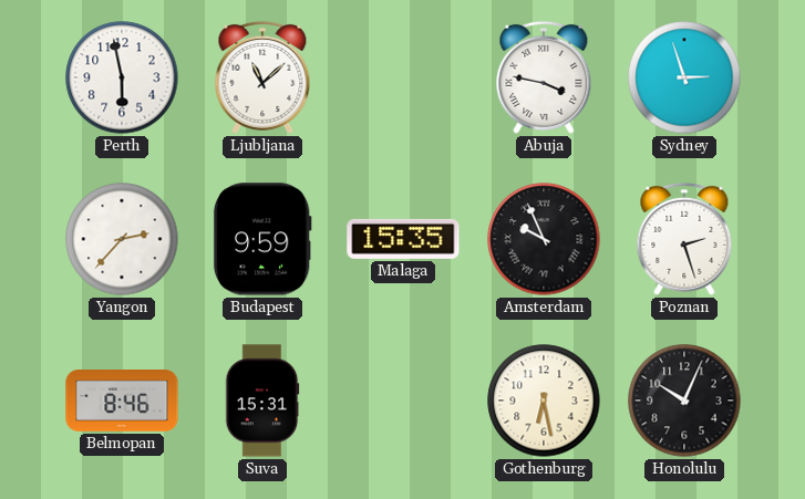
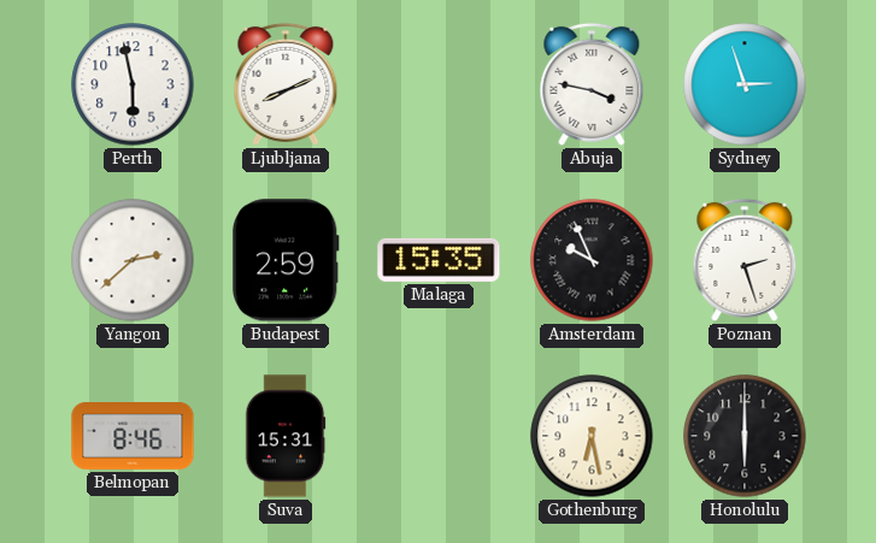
Ljubljana: 11:08 -> 8:11
Yangon: 2:37 -> 2:38
Budapest: 9:59 -> 2:59
Honolulu: 10:04 -> 6:00
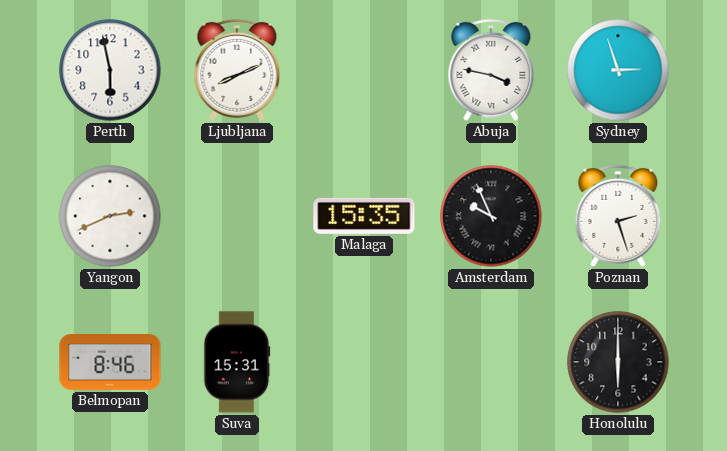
Yangon: 2:38 -> 2:41
Budapest: 2:59 -> none
Gothenburg: 6:28 -> none
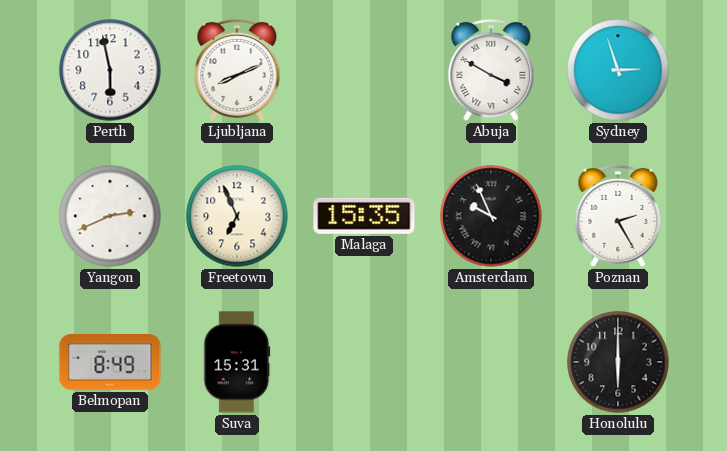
Abuja: 3:47 -> 3:50
Freetown: none -> 6:56
Poznan: 2:27 -> 2:25
Belmopan: 8:46 -> 8:49
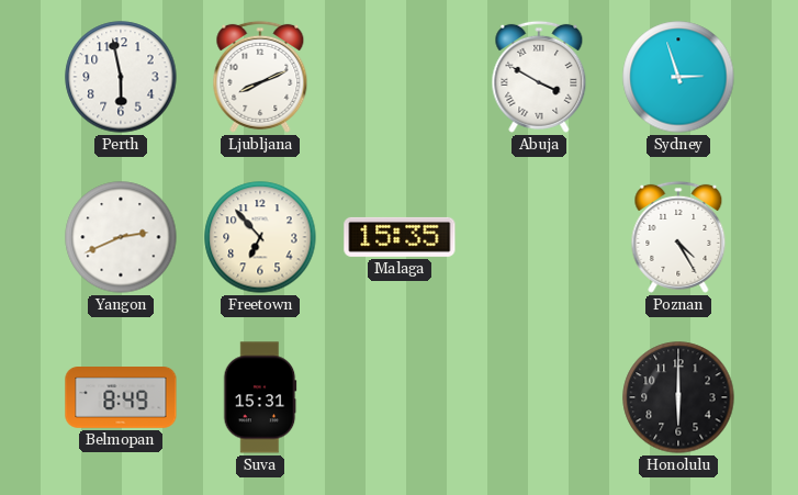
Freetown: 6:56 -> 6:53
Amsterdam: 9:56 -> none
Poznan: 2:25 -> 4:25
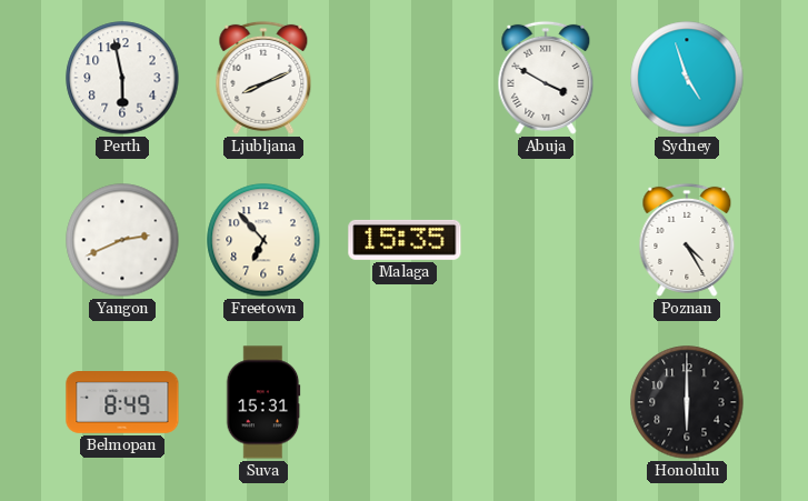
Sydney: 2:57 -> 4:57
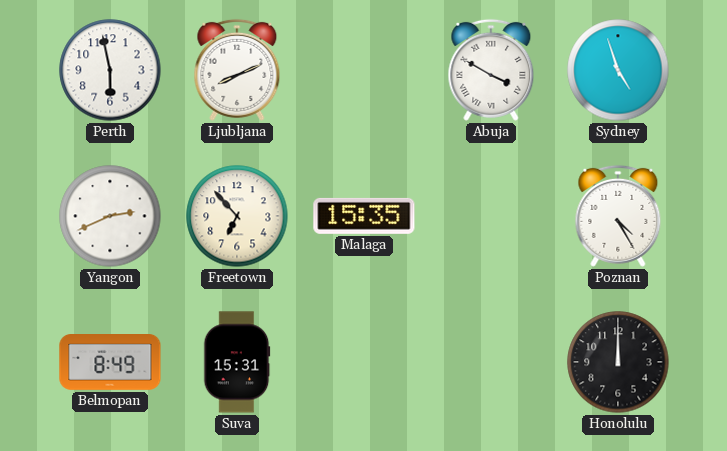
Honolulu: 6:00 -> 12:00
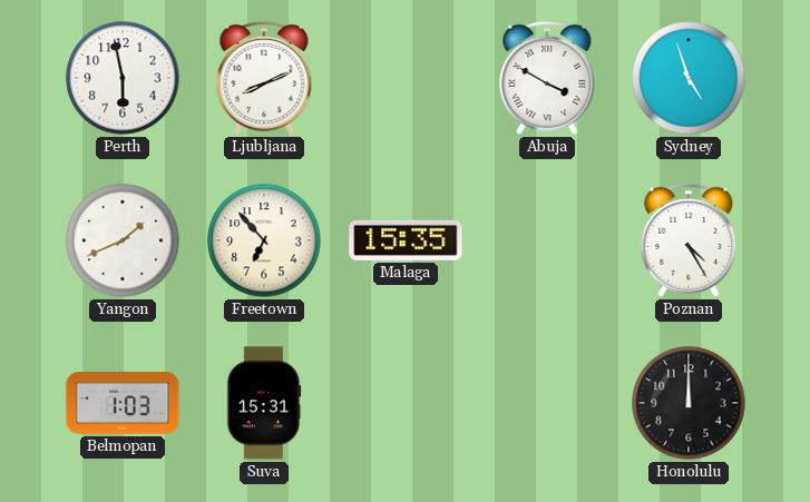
Yangon: 2:41 -> 1:41
Belmopan: 8:49 -> 1:03
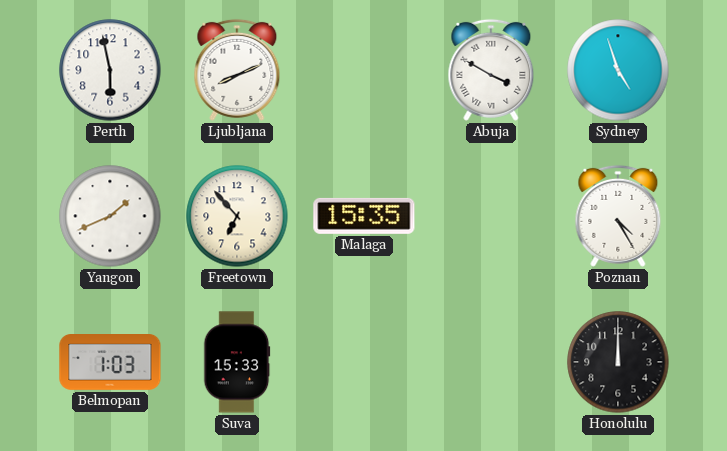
Suva: 15:31 -> 15:33
